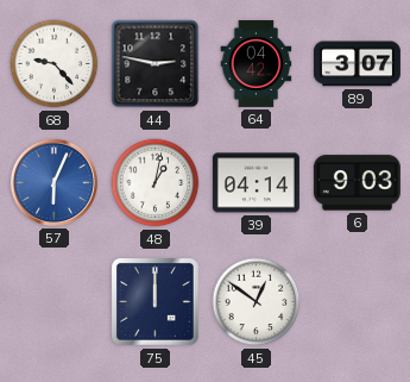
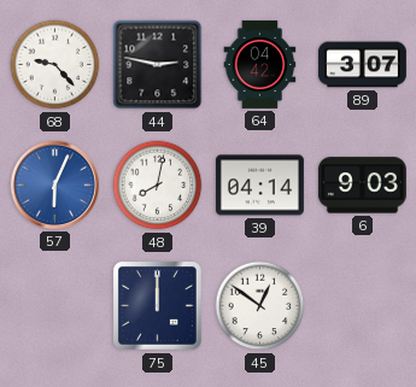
48: 1:02 -> 8:02
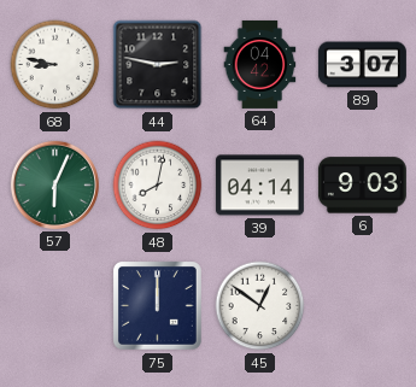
68: 9:23 -> 8:47
57 dial: blue -> green
